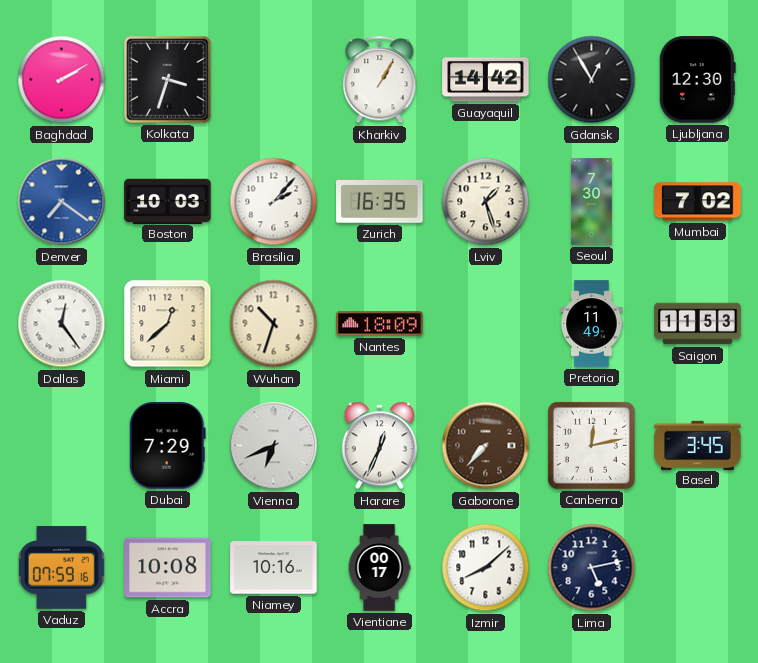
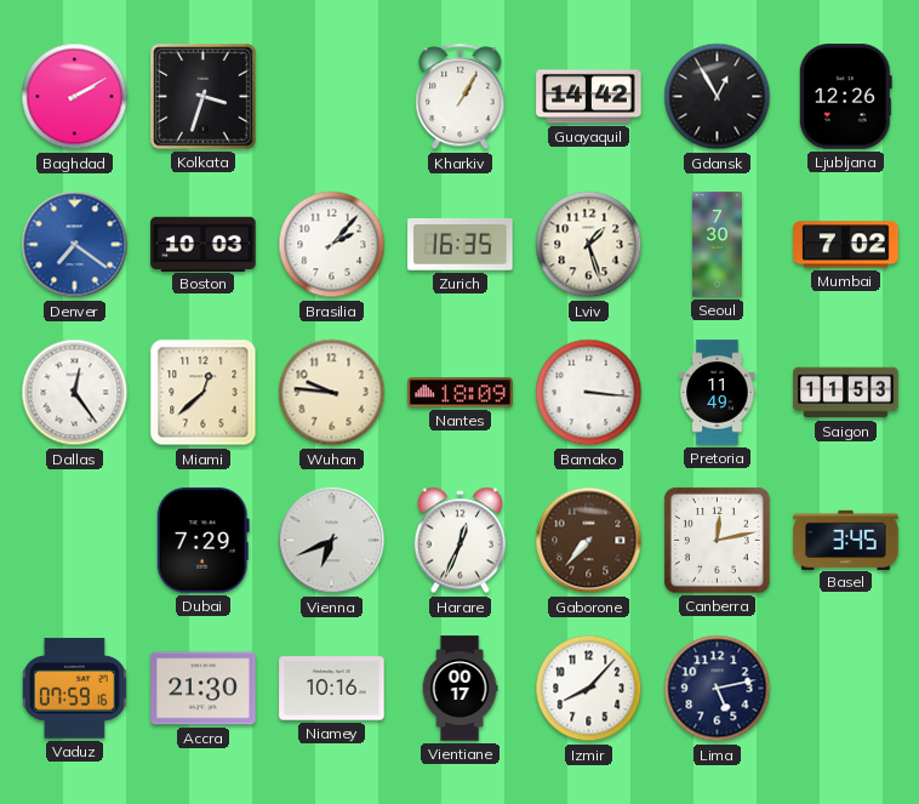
Ljubljana: 12:30 -> 12:26
Wuhan: 10:33 -> 9:46
Bamako: none -> 3:16
Accra: 10:08 -> 21:30
Izmir: 8:08 -> 8:07
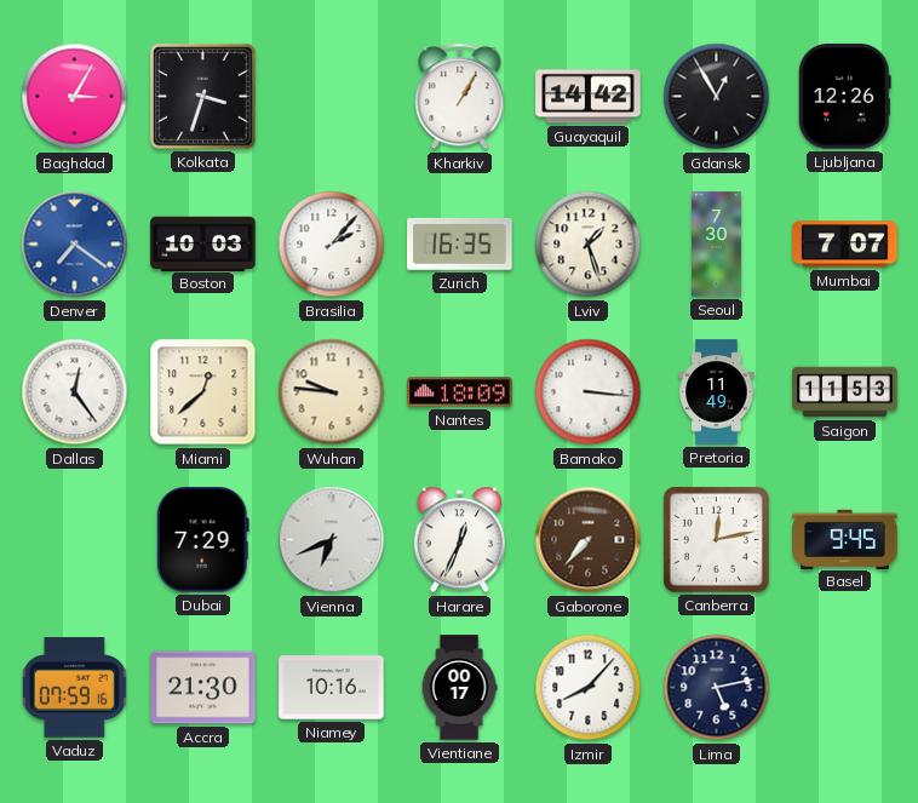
Baghdad: 2:10 -> 3:05
Mumbai: 7:02 -> 7:07
Basel: 3:45 -> 9:45
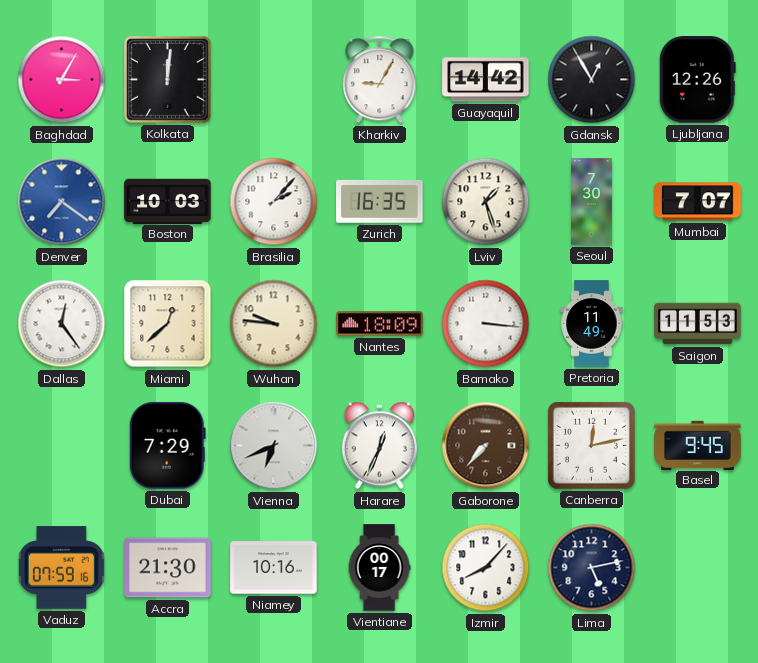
Kolkata: 3:33 -> 12:01
Kharkiv: 1:05 -> 9:05
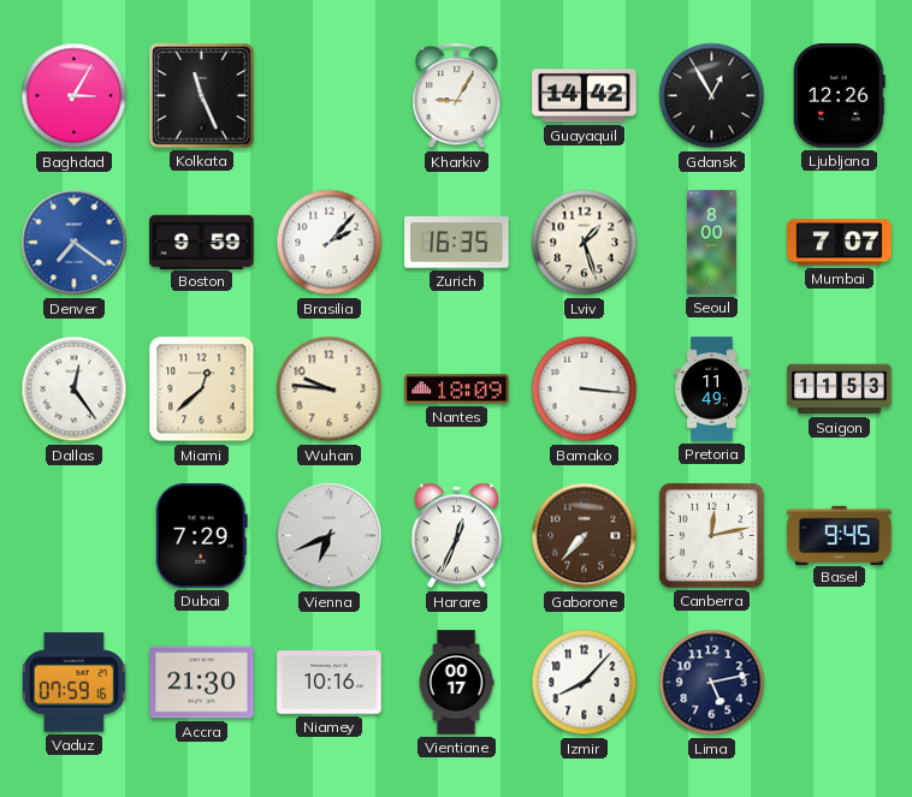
Kolkata: 12:01 -> 11:26
Boston: 10:03 -> 9:59
Seoul: 7:30 -> 8:00
